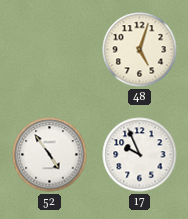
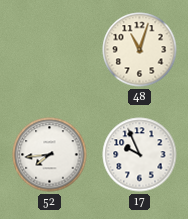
48: 5:03 -> 11:03
52: 4:54 -> 7:44
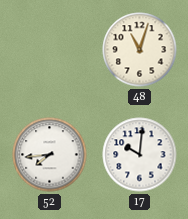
17: 9:56 -> 10:01
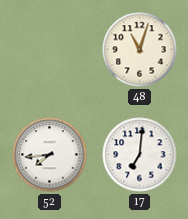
17: 10:01 -> 7:01
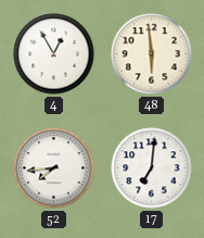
4: none -> 12:55
48: 11:03 -> 5:59
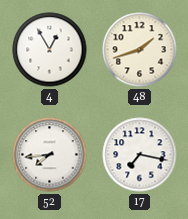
48: 5:59 -> 1:42
17: 7:01 -> 7:17
